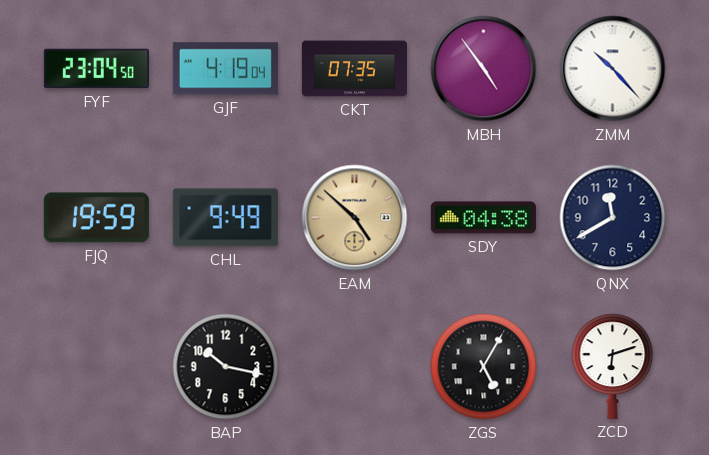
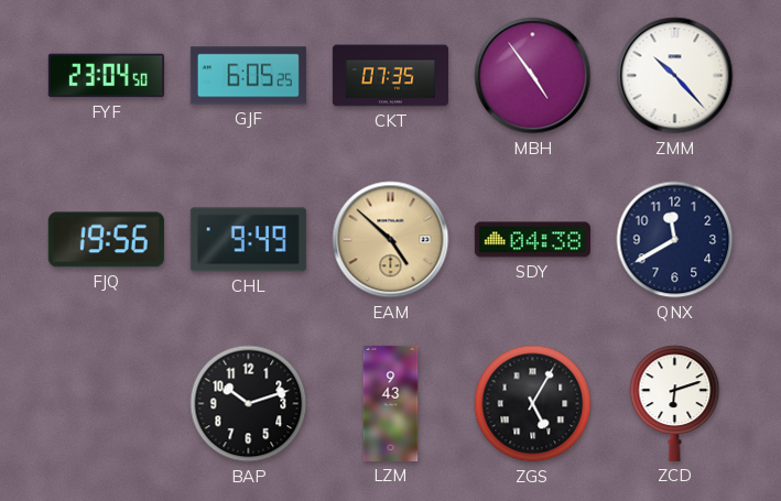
GJF: 4:19 -> 6:05
FJQ: 19:59 -> 19:56
BAP: 10:17 -> 10:12
LZM: none -> 9:43
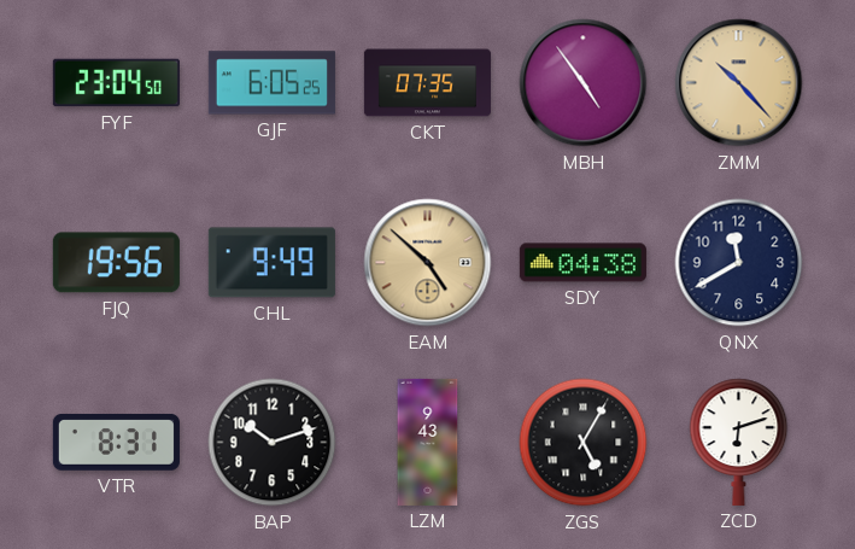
ZMM dial: white -> champagne
VTR: none -> 8:31
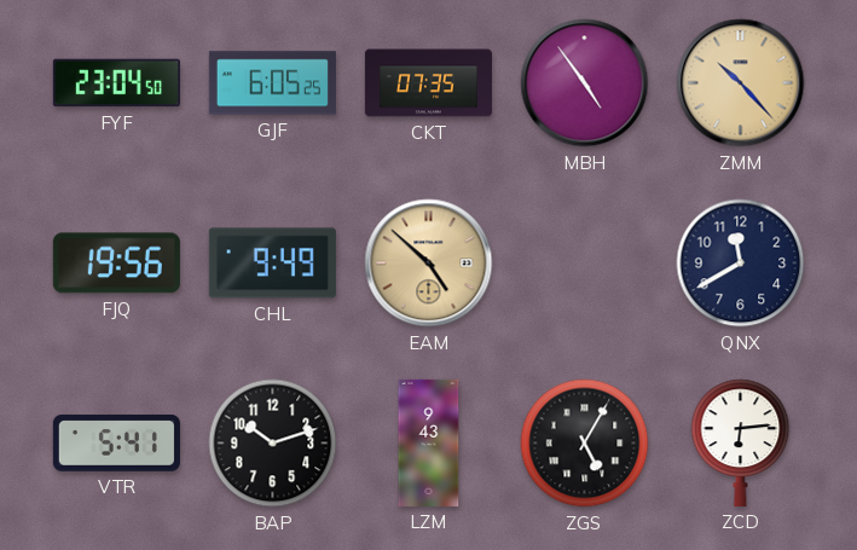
SDY: 04:38 -> none
VTR: 8:31 -> 5:41
ZCD: 6:12 -> 6:14
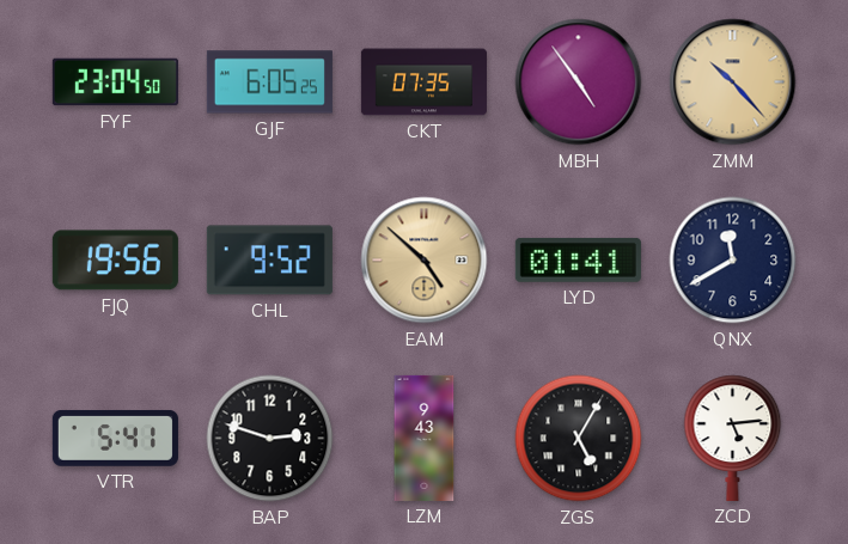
CHL: 9:49 -> 9:52
LYD: none -> 01:41
BAP: 10:12 -> 2:48
ZCD: 6:14 -> 5:14
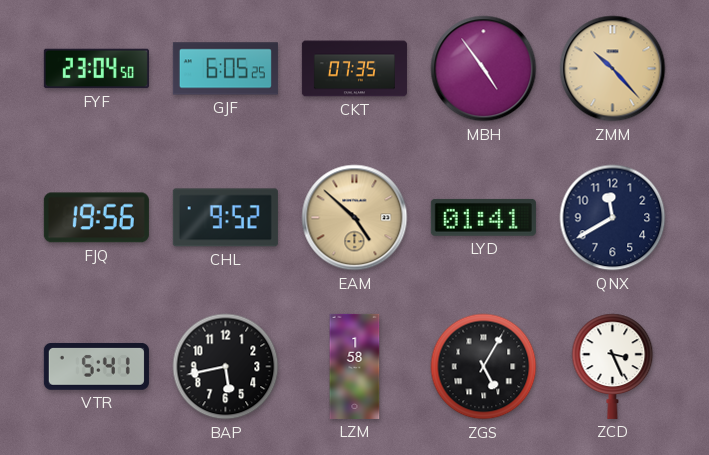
BAP: 2:48 -> 5:43
LZM: 9:43 -> 1:58
ZCD: 5:14 -> 3:26
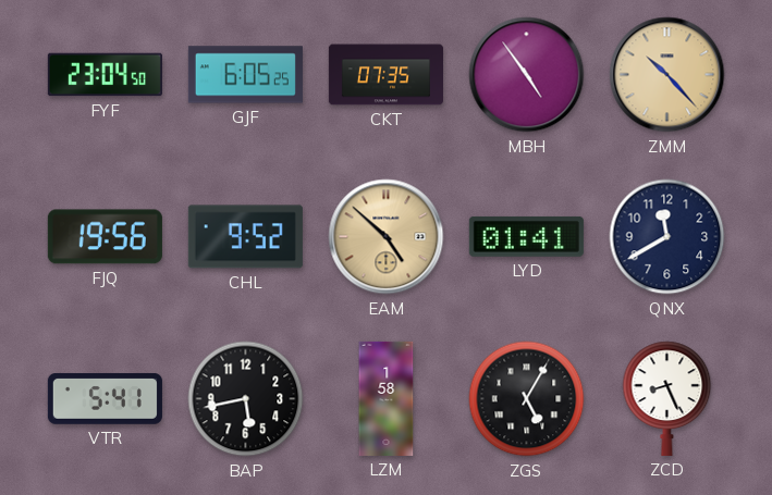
ZCD: 3:26 -> 8:26
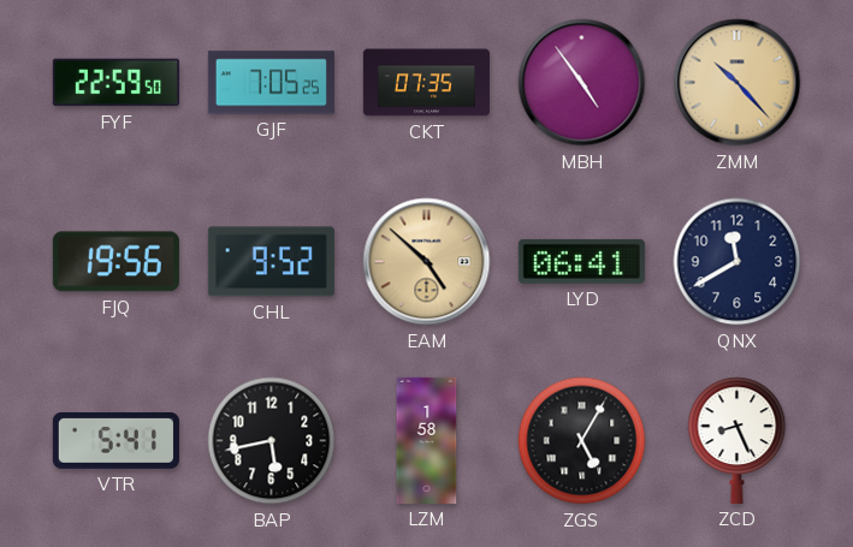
FYF: 23:04 -> 22:59
GJF: 6:05 -> 7:05
LYD: 01:41 -> 06:41
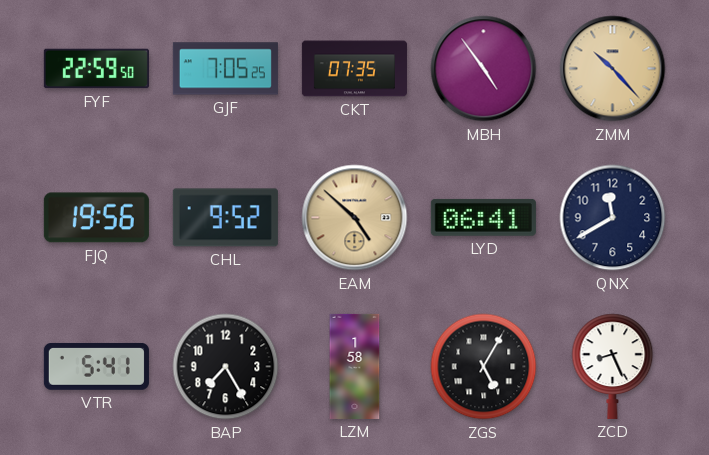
BAP: 5:43 -> 7:25
